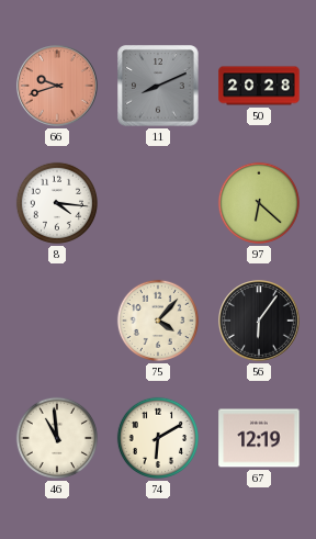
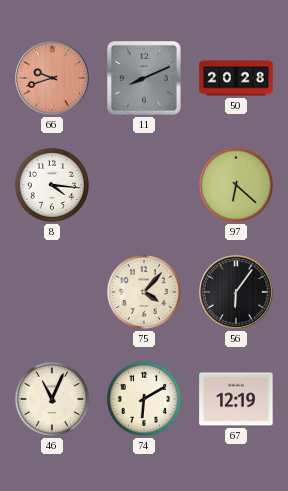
46: 10:59 -> 11:04
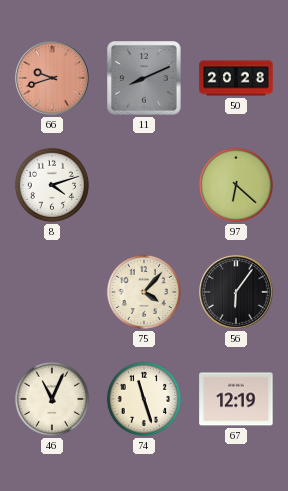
8: 4:16 -> 4:12
74: 6:10 -> 11:27
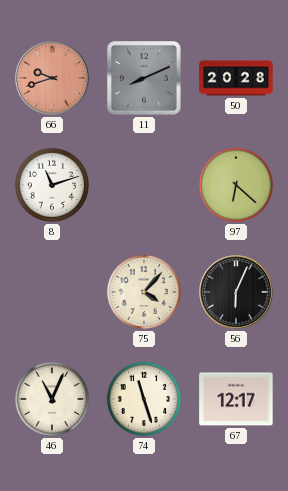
8: 4:12 -> 11:12
56: 6:06 -> 6:04
67: 12:19 -> 12:17
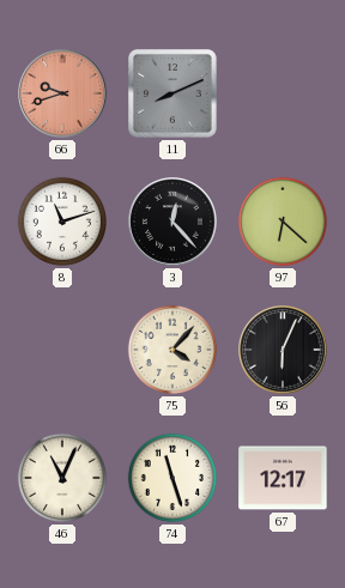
50: 20:28 -> none
3: none -> 12:23
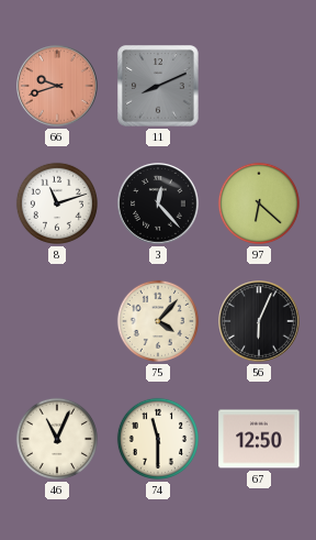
74: 11:27 -> 11:30
67: 12:17 -> 12:50
